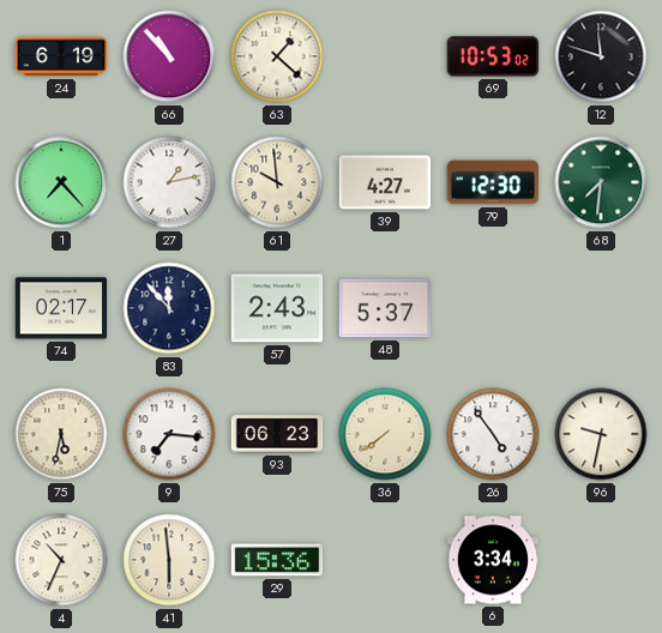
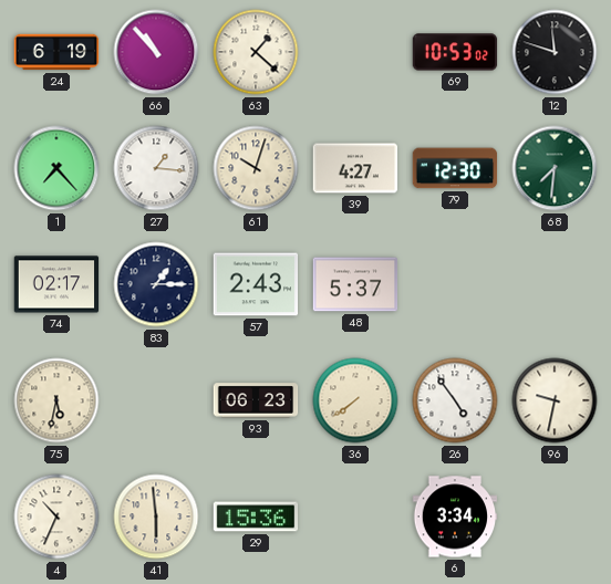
27: 1:13 -> 1:16
61: 9:59 -> 10:03
83: 11:53 -> 1:15
9: 7:16 -> none
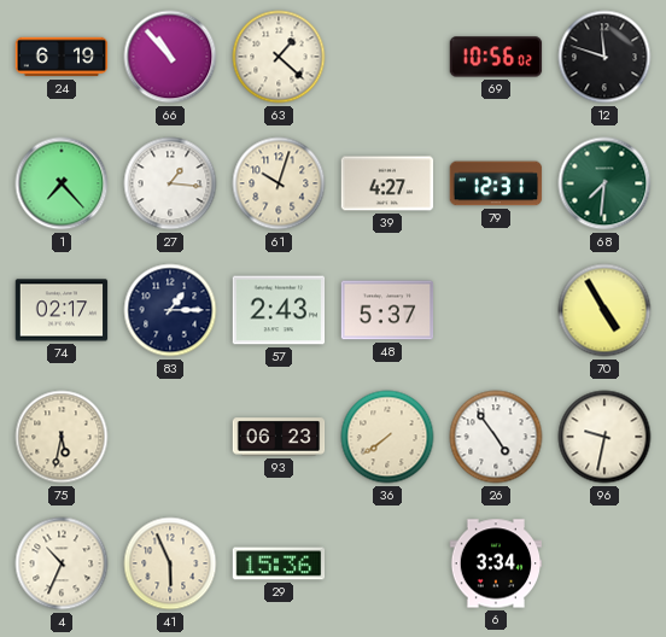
69: 10:53 -> 10:56
79: 12:30 -> 12:31
70: none -> 4:55
41: 5:59 -> 5:56
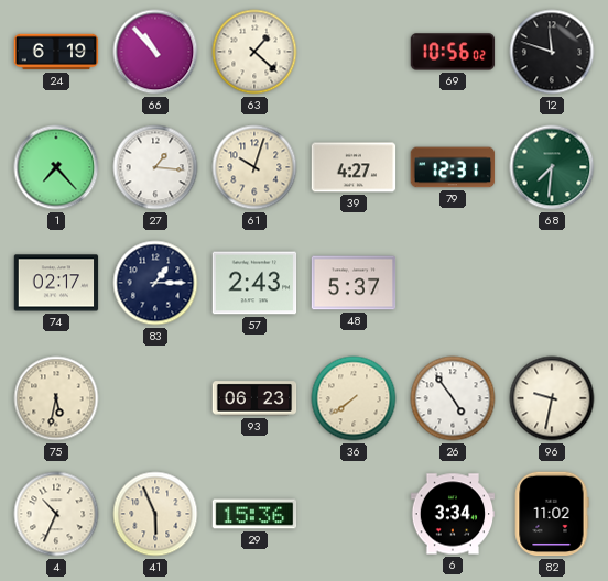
70: 4:55 -> none
82: none -> 11:02
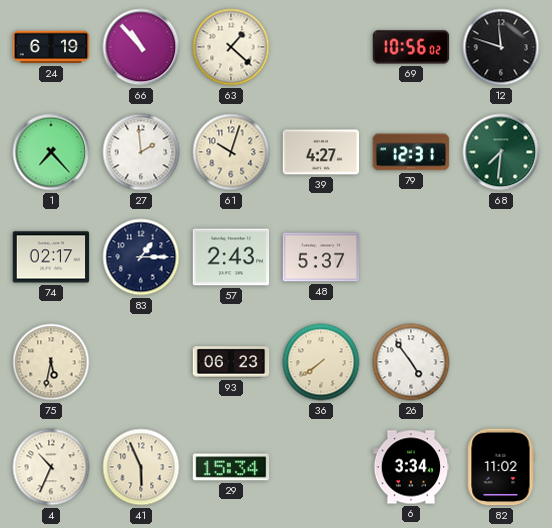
27: 1:16 -> 1:59
96: 9:32 -> none
29: 15:36 -> 15:34
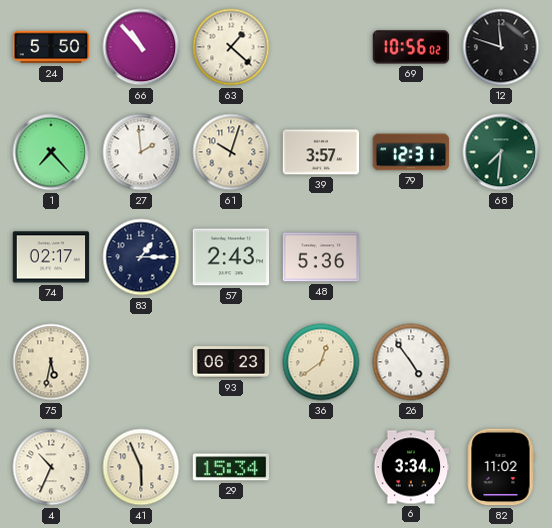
24: 6:19 -> 5:50
39: 4:27 -> 3:57
48: 5:37 -> 5:36
36: 7:39 -> 12:39
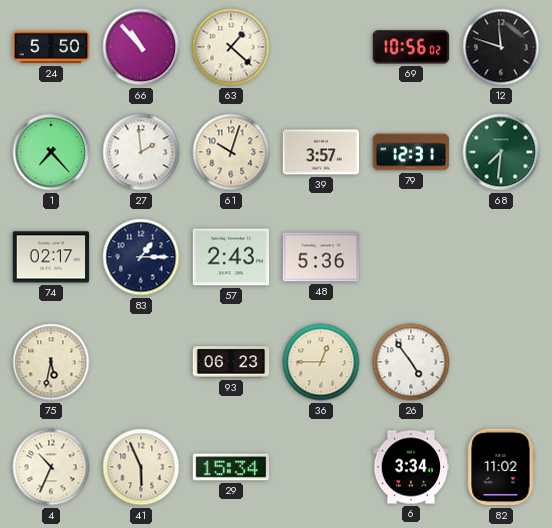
36: 12:39 -> 12:45
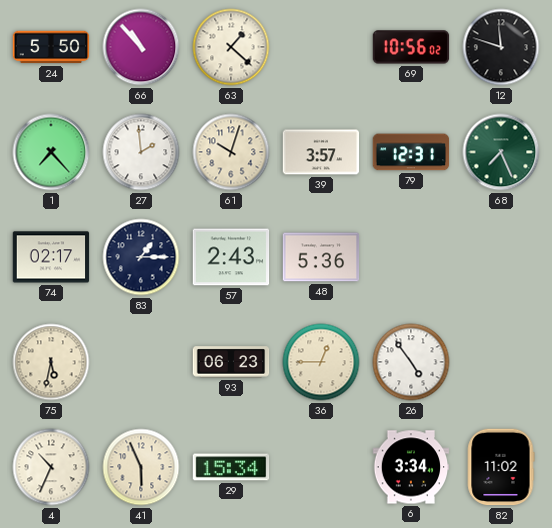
68: 7:31 -> 7:26
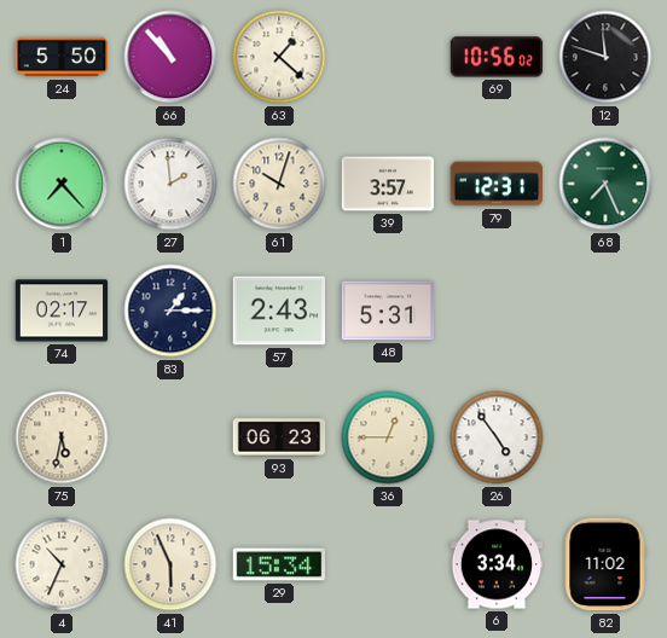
48: 5:36 -> 5:31
